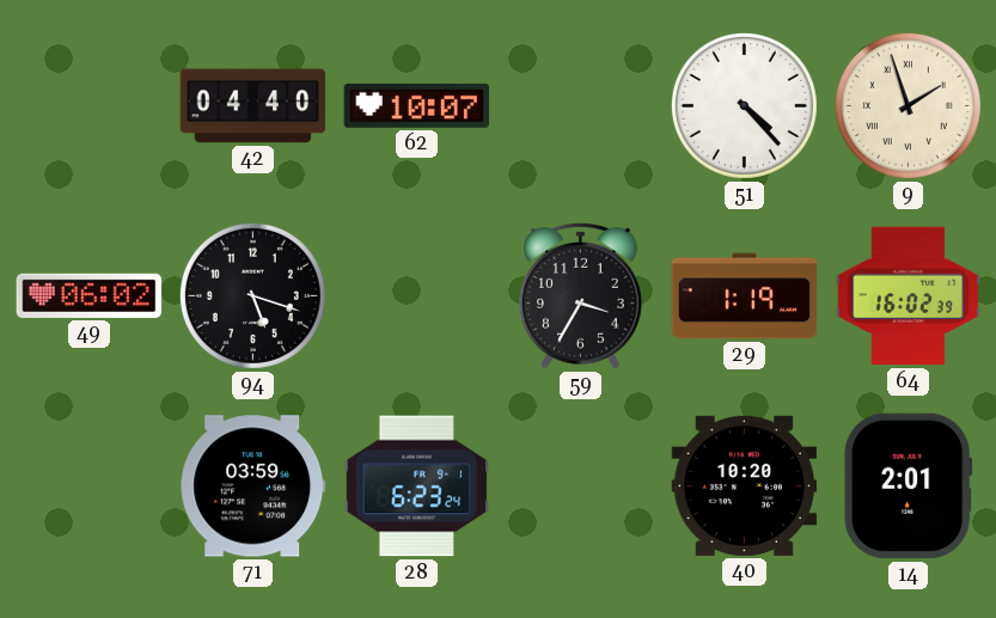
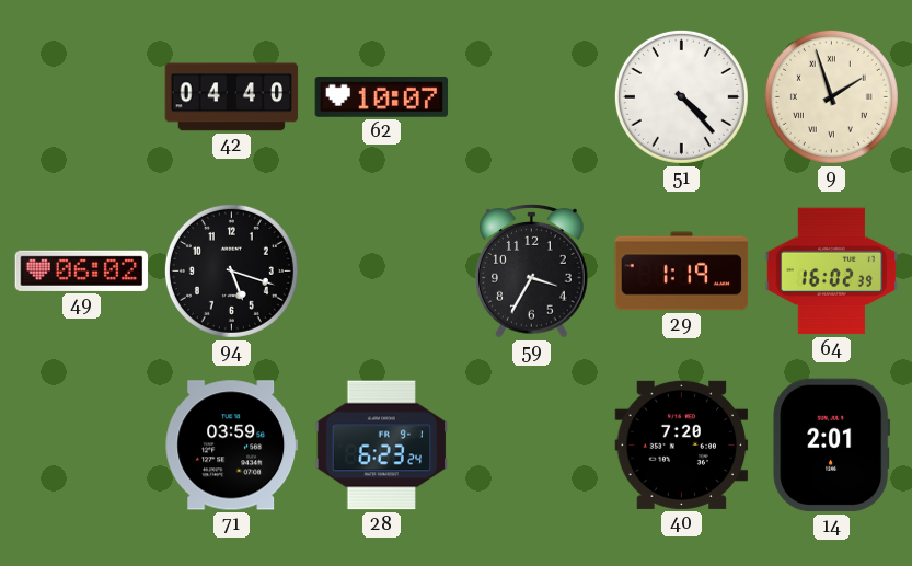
40: 10:20 -> 7:20
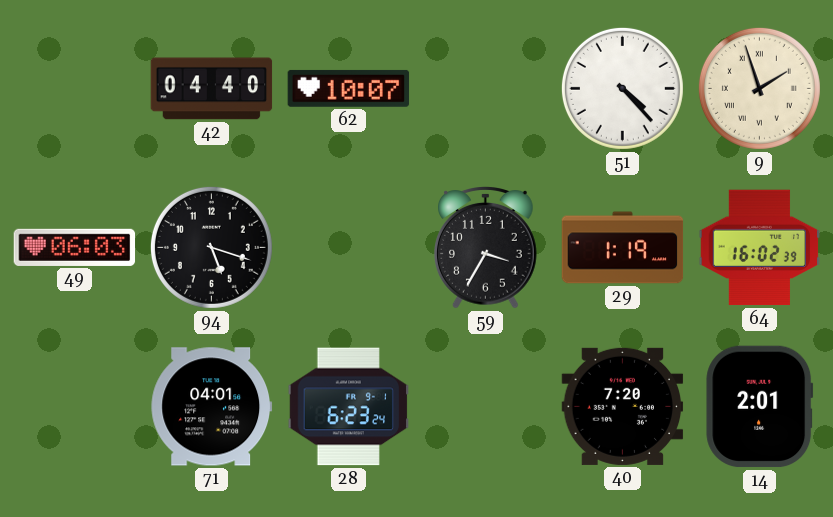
49: 06:02 -> 06:03
71: 03:59 -> 04:01
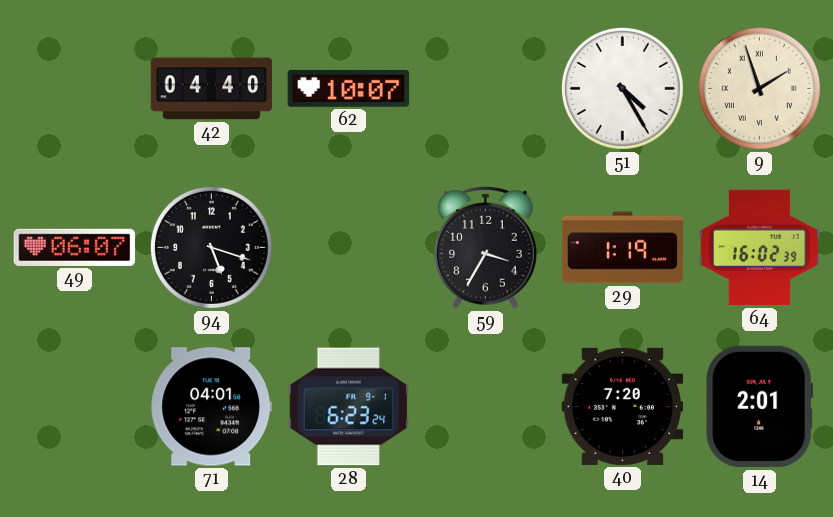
51: 4:23 -> 4:25
49: 06:03 -> 06:07
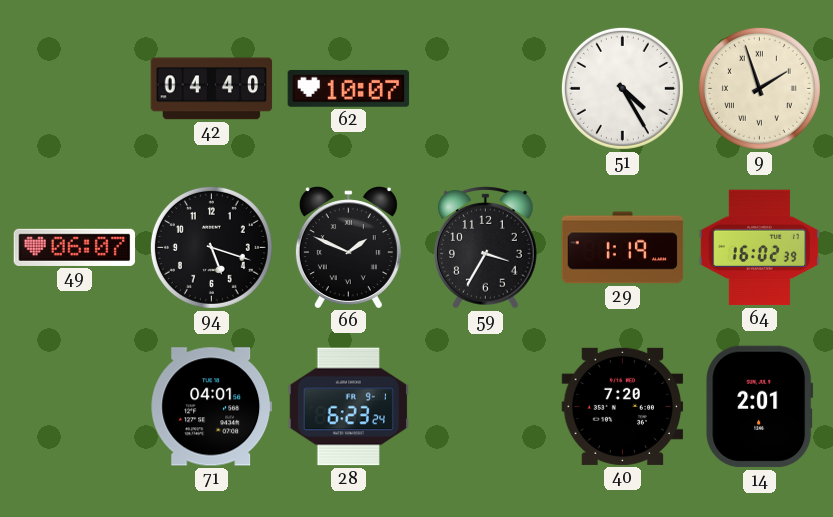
66: none -> 1:49
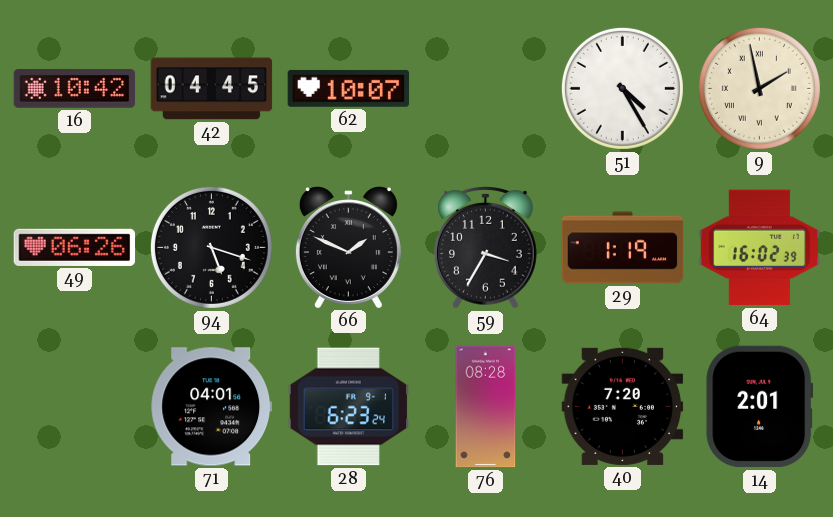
16: none -> 10:42
42: 04:40 -> 04:45
9: 1:57 -> 1:58
49: 06:07 -> 06:26
76: none -> 08:28
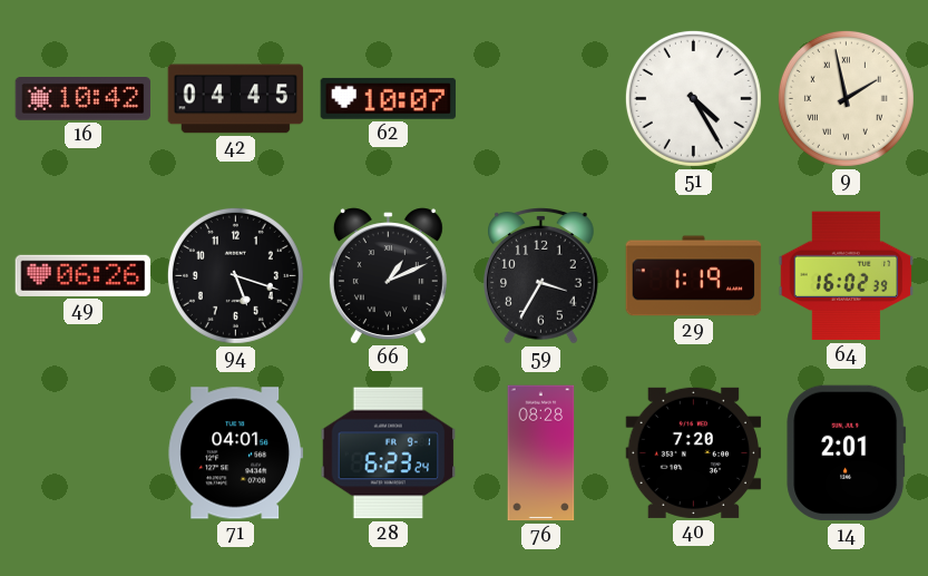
66: 1:49 -> 1:11
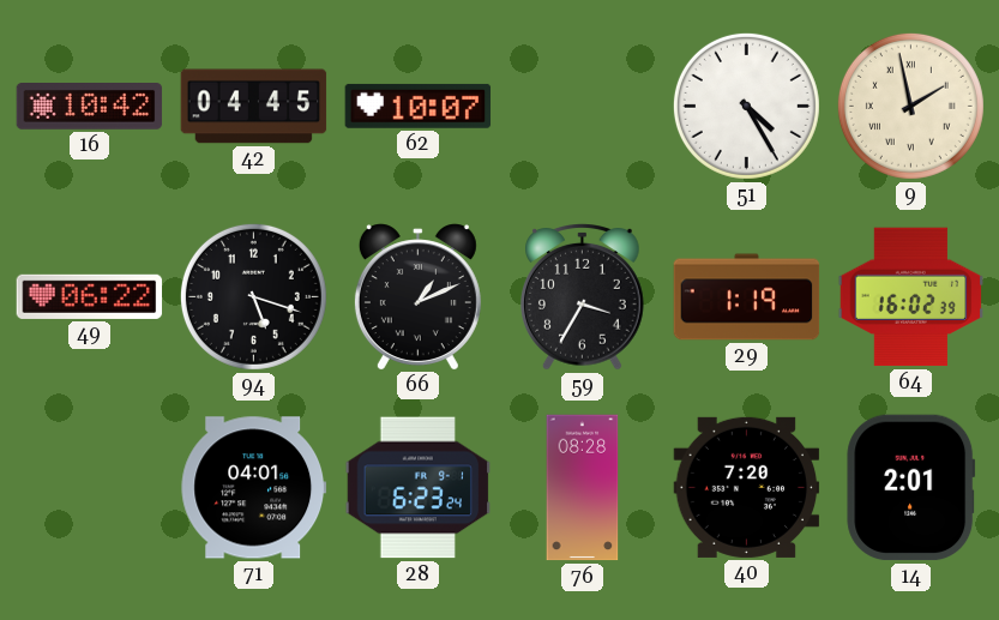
49: 06:26 -> 06:22
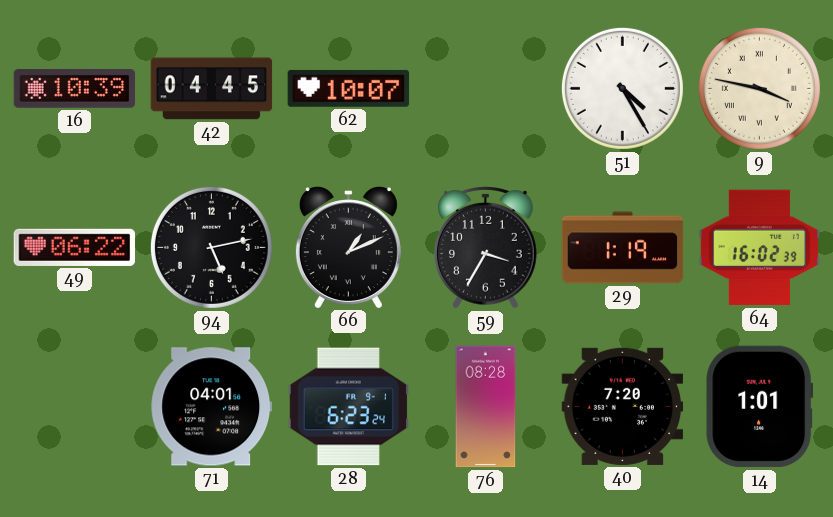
16: 10:42 -> 10:39
9: 1:58 -> 3:47
94: 5:18 -> 5:13
14: 2:01 -> 1:01
